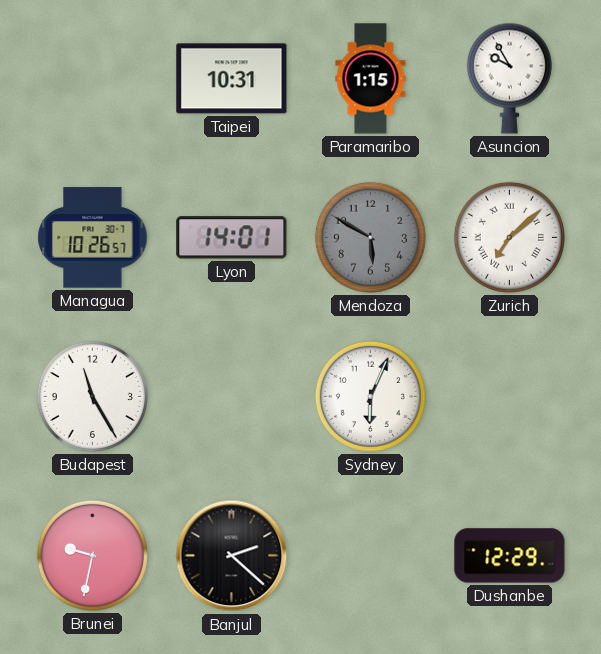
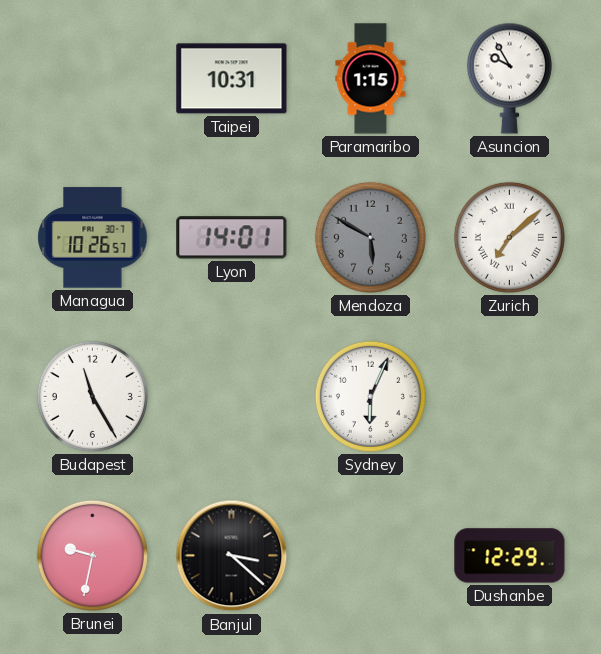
Banjul: 2:22 -> 3:22
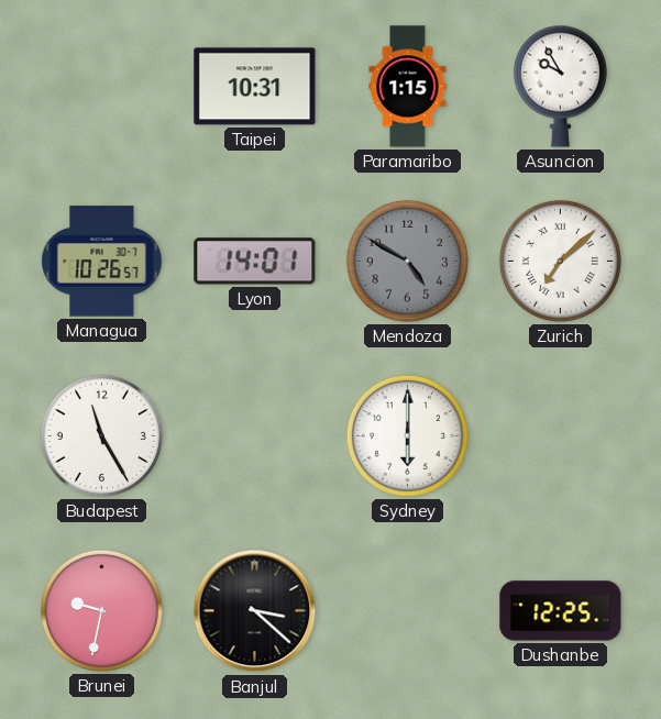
Mendoza: 5:50 -> 4:50
Sydney: 6:04 -> 6:00
Dushanbe: 12:29 -> 12:25
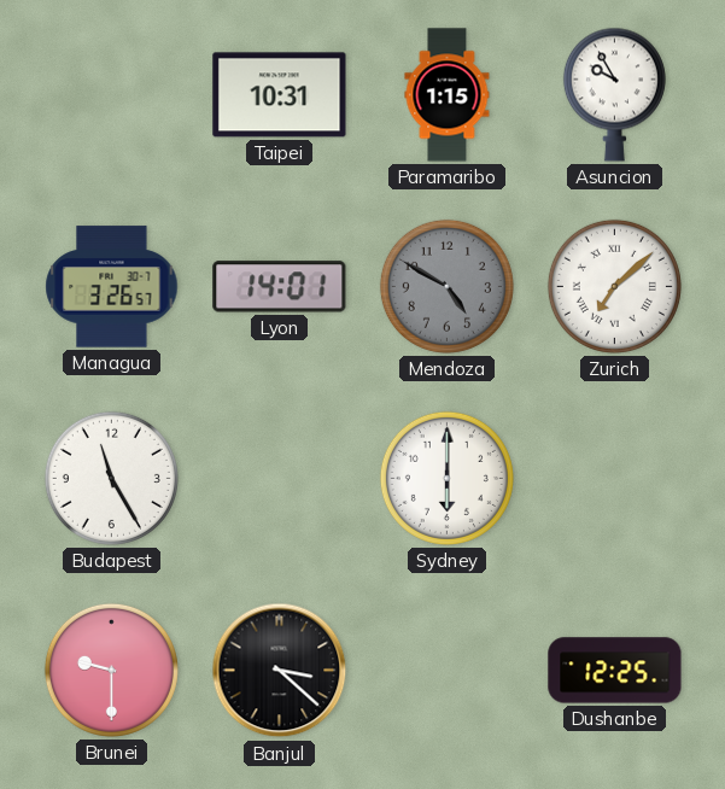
Managua: 10:26 -> 3:26
Brunei: 9:32 -> 9:30
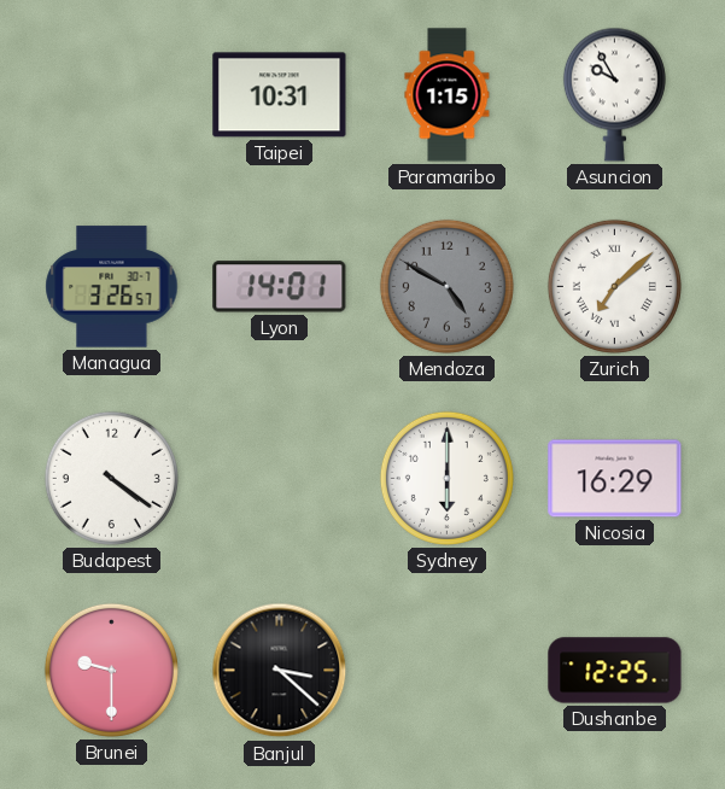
Budapest: 11:25 -> 4:21
Nicosia: none -> 16:29
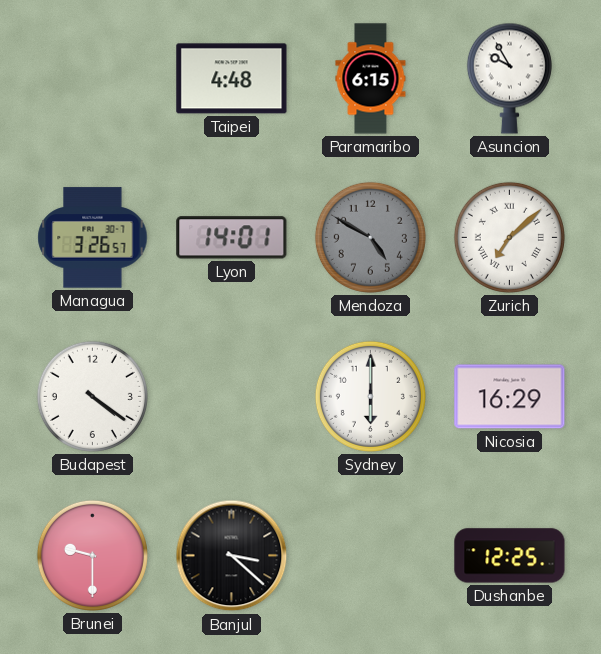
Taipei: 10:31 -> 4:48
Paramaribo: 1:15 -> 6:15
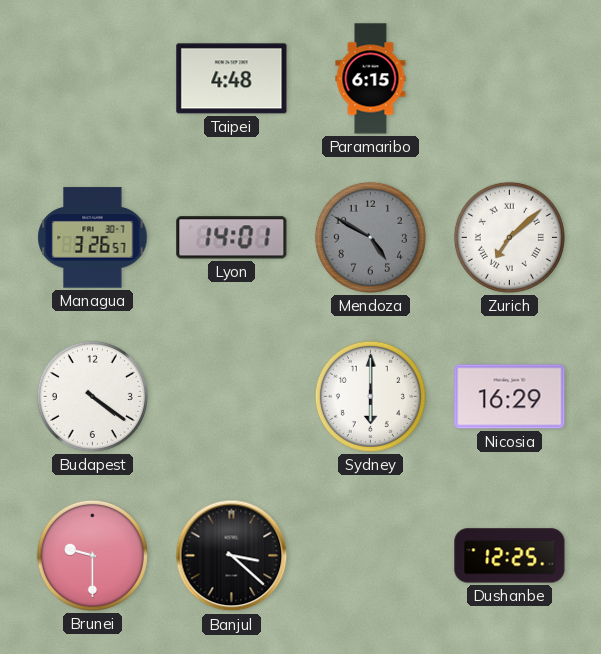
Asuncion: 9:55 -> none
